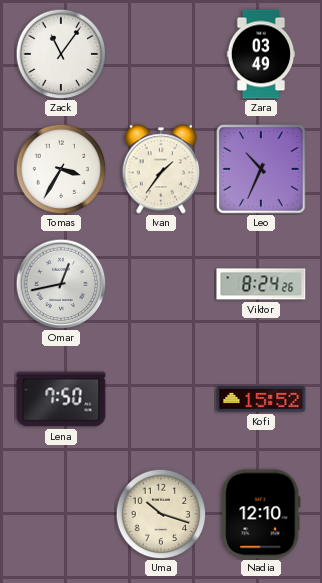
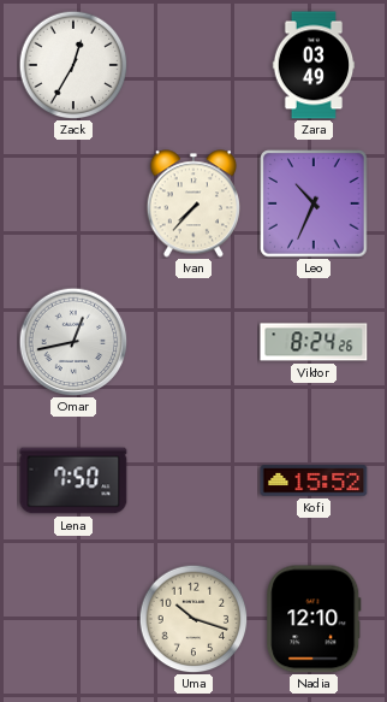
Zack: 11:06 -> 12:35
Tomas: 3:35 -> none
Ivan: 1:36 -> 7:37
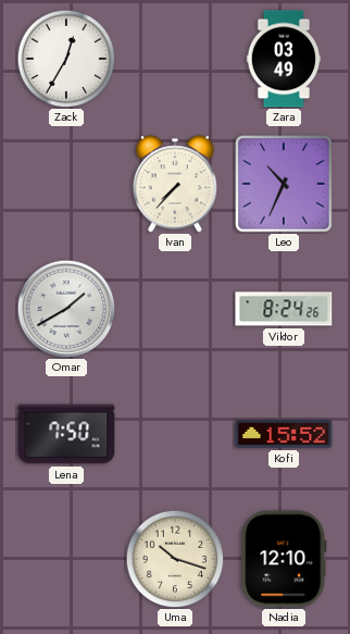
Omar: 12:43 -> 1:40
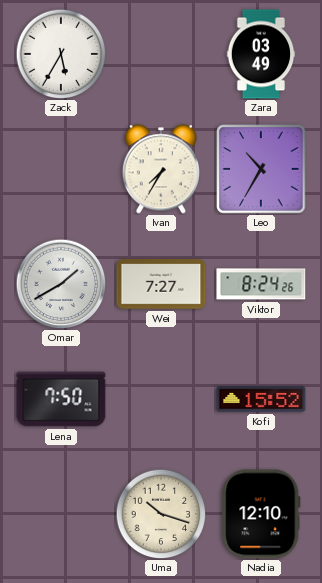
Zack: 12:35 -> 5:35
Ivan: 7:37 -> 7:35
Leo: 10:34 -> 10:35
Wei: none -> 7:27
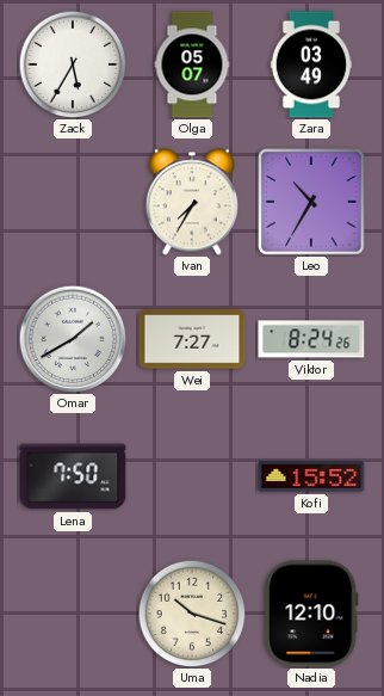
Olga: none -> 05:07
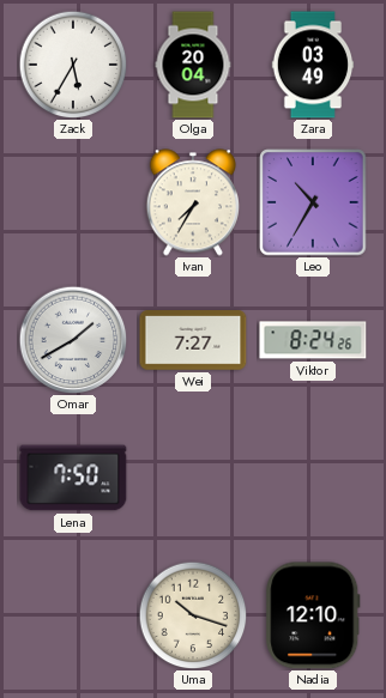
Olga: 05:07 -> 20:04
Kofi: 15:52 -> none
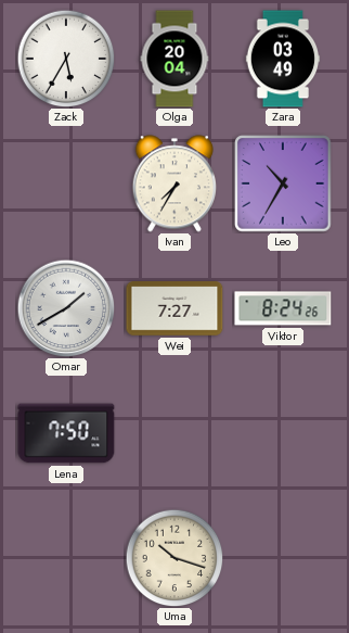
Nadia: 12:10 -> none
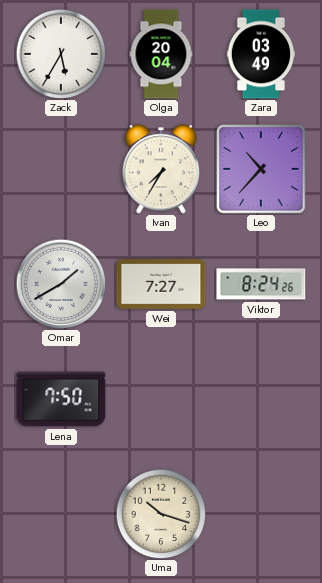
Leo: 10:35 -> 10:37
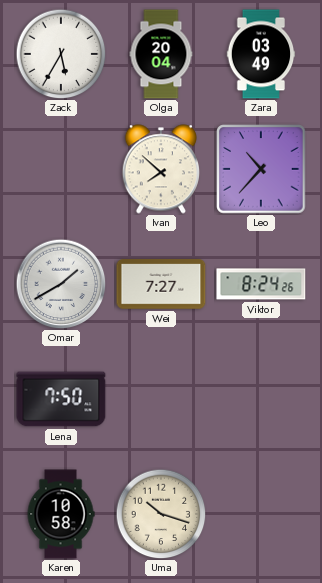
Ivan: 7:35 -> 7:52
Karen: none -> 10:58
